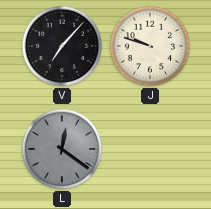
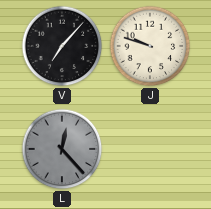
L: 12:21 -> 12:23
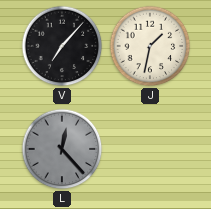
J: 9:48 -> 1:32
